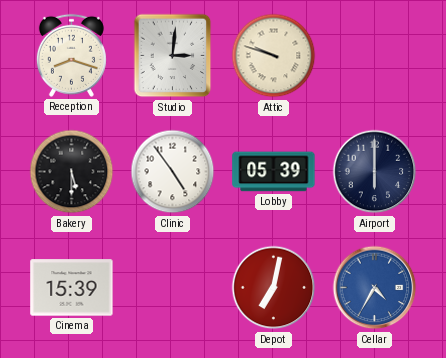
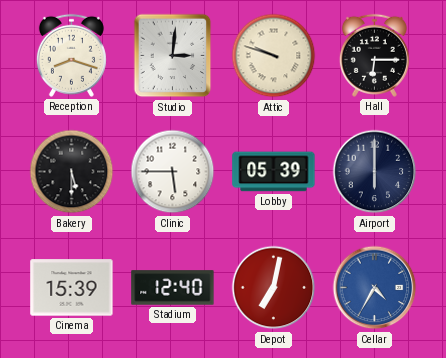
Hall: none -> 6:15
Clinic: 4:54 -> 5:45
Stadium: none -> 12:40
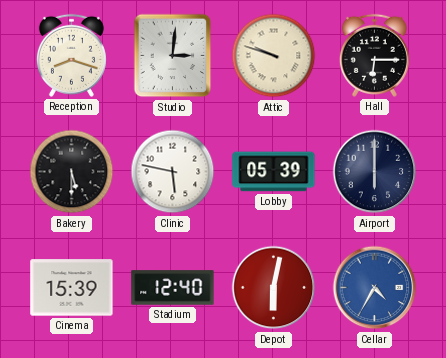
Clinic: 5:45 -> 5:47
Depot: 7:02 -> 6:02
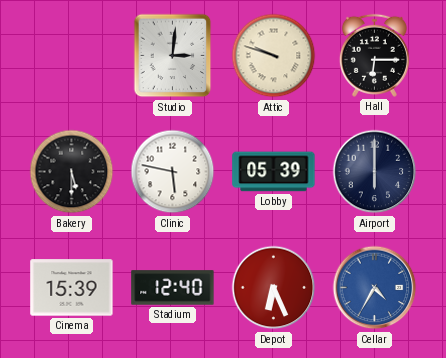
Reception: 8:18 -> none
Depot: 6:02 -> 6:26
